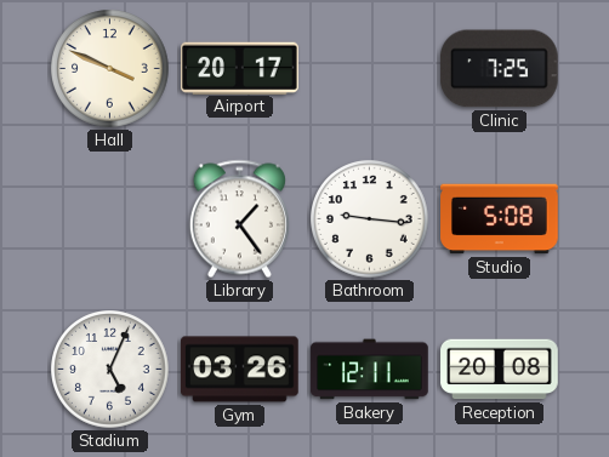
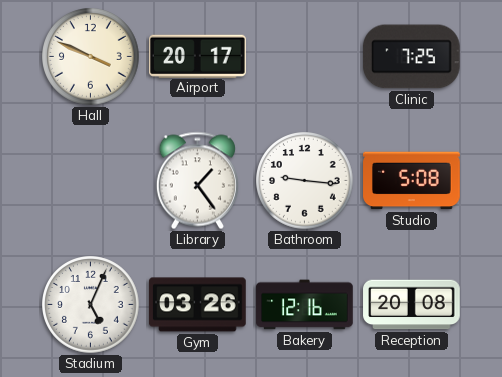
Bakery: 12:11 -> 12:16
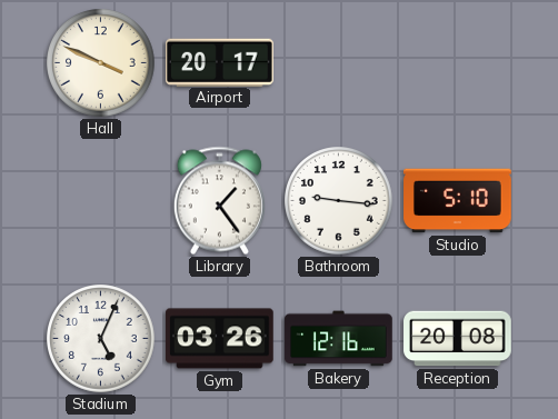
Clinic: 7:25 -> none
Studio: 5:08 -> 5:10
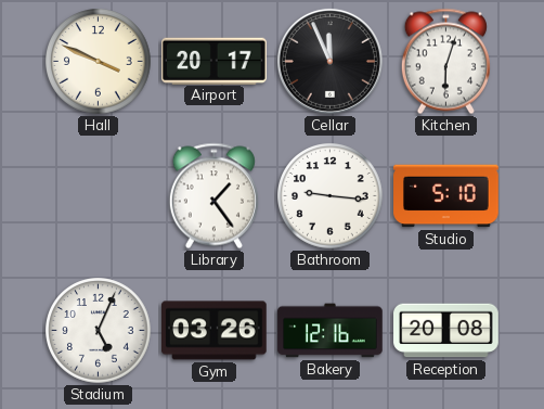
Cellar: none -> 11:56
Kitchen: none -> 6:03
